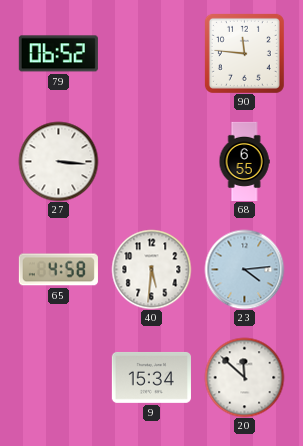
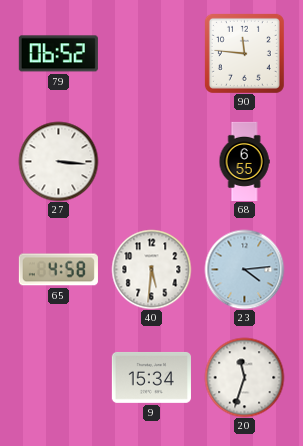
20: 11:52 -> 11:33
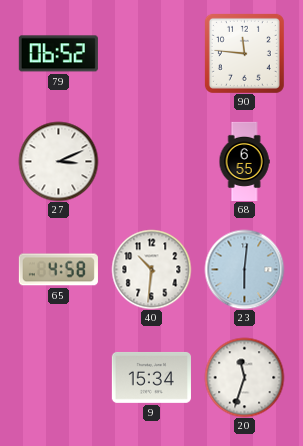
27: 3:16 -> 3:11
40: 5:31 -> 10:31
23: 4:14 -> 6:01
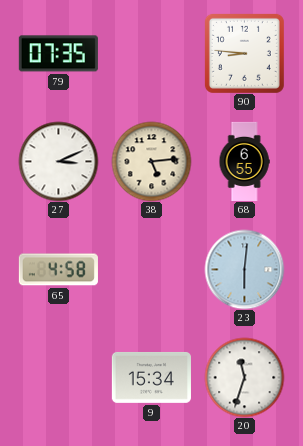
79: 06:52 -> 07:35
90: 11:46 -> 8:46
38: none -> 5:14
40: 10:31 -> none
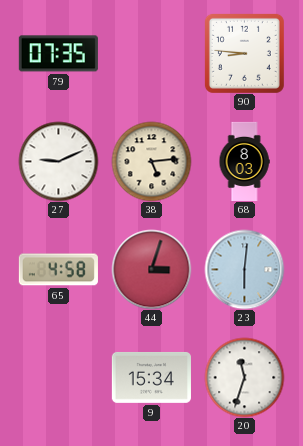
27: 3:11 -> 9:11
68: 6:55 -> 8:03
44: none -> 3:03
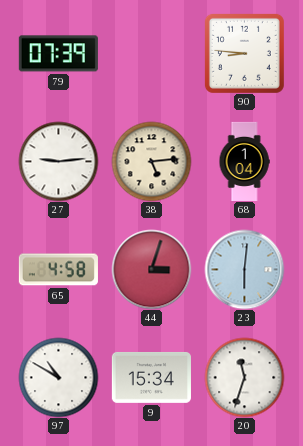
79: 07:35 -> 07:39
27: 9:11 -> 9:14
68: 8:03 -> 1:04
97: none -> 10:50
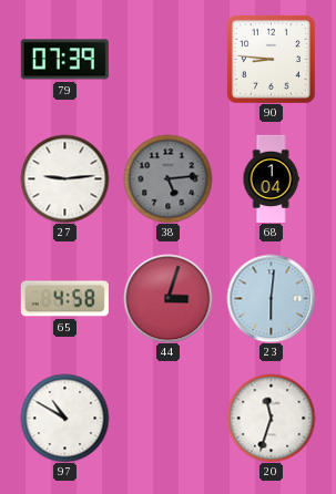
38 dial: cream -> grey
9: 15:34 -> none
